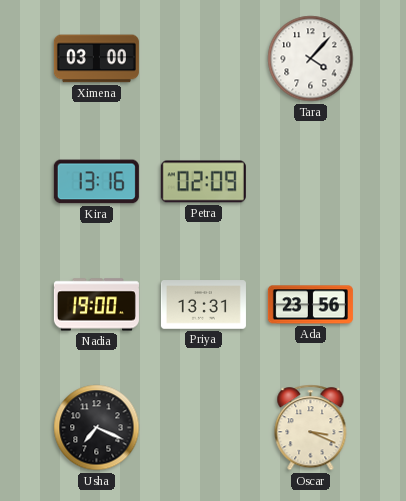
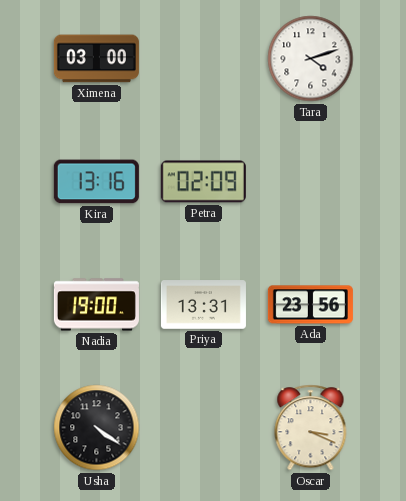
Tara: 4:07 -> 4:12
Usha: 7:19 -> 4:21
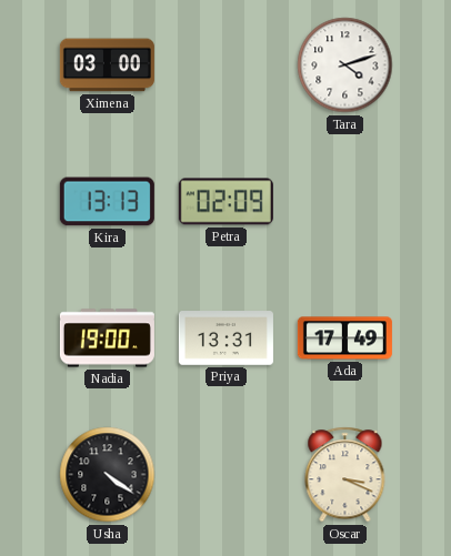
Kira: 13:16 -> 13:13
Ada: 23:56 -> 17:49
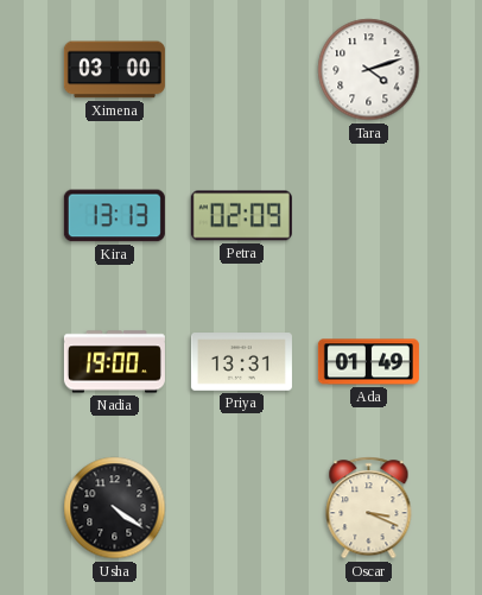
Ada: 17:49 -> 01:49
